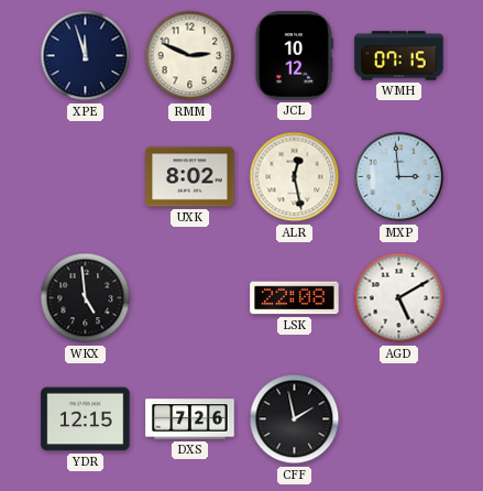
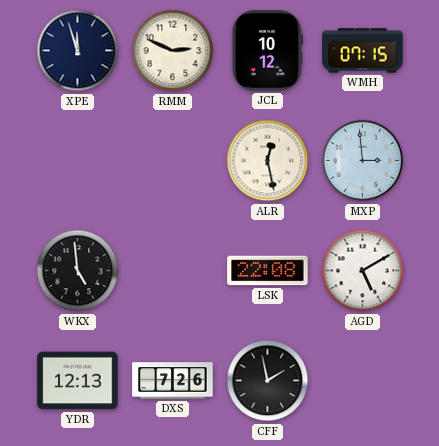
UXK: 8:02 -> none
YDR: 12:15 -> 12:13
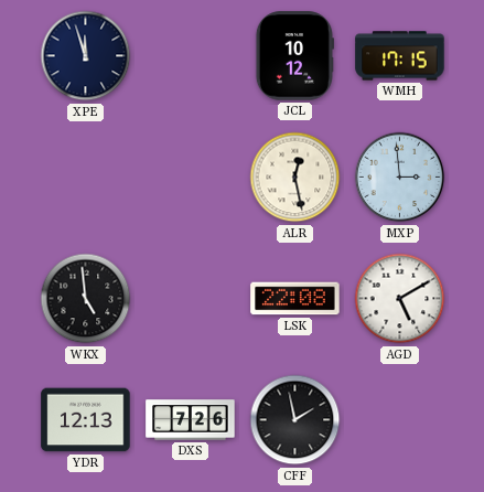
RMM: 2:49 -> none
WMH: 07:15 -> 17:15
